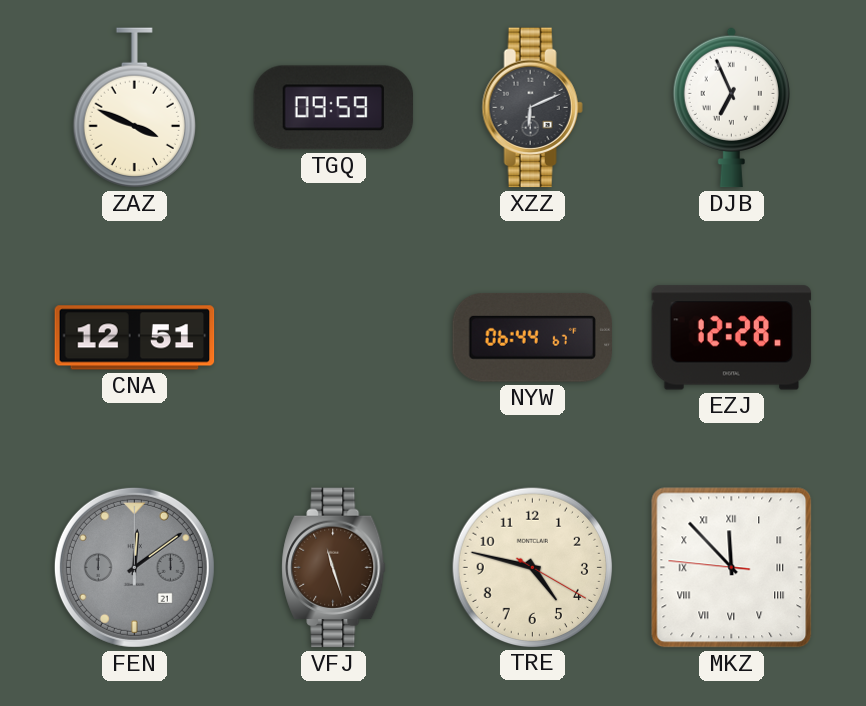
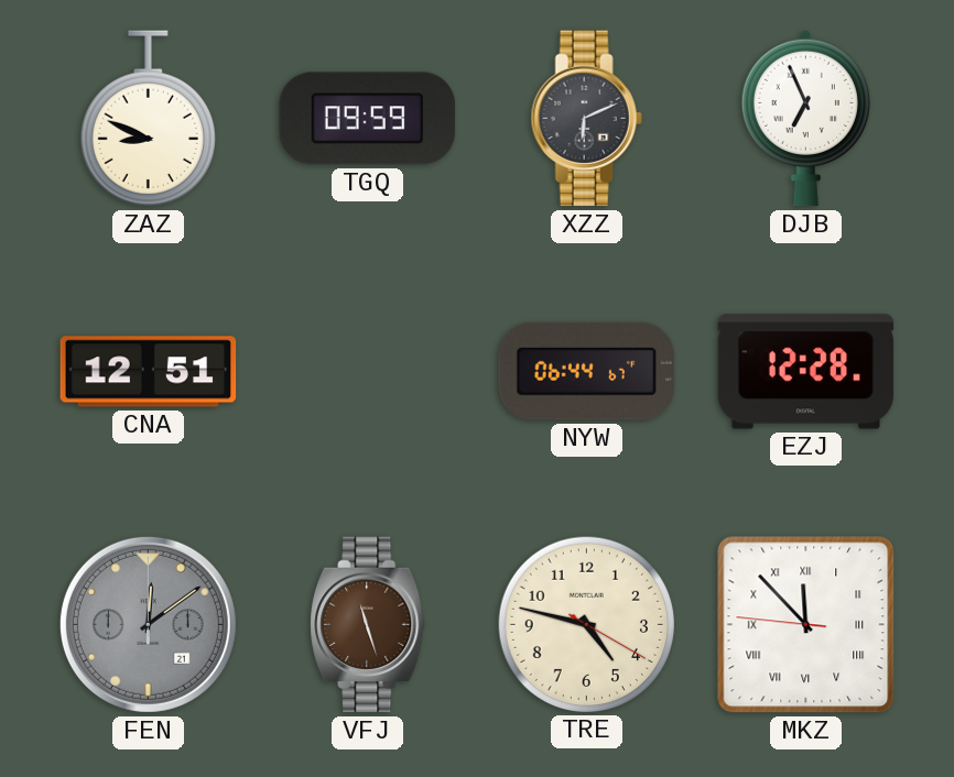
ZAZ: 3:49 -> 8:49
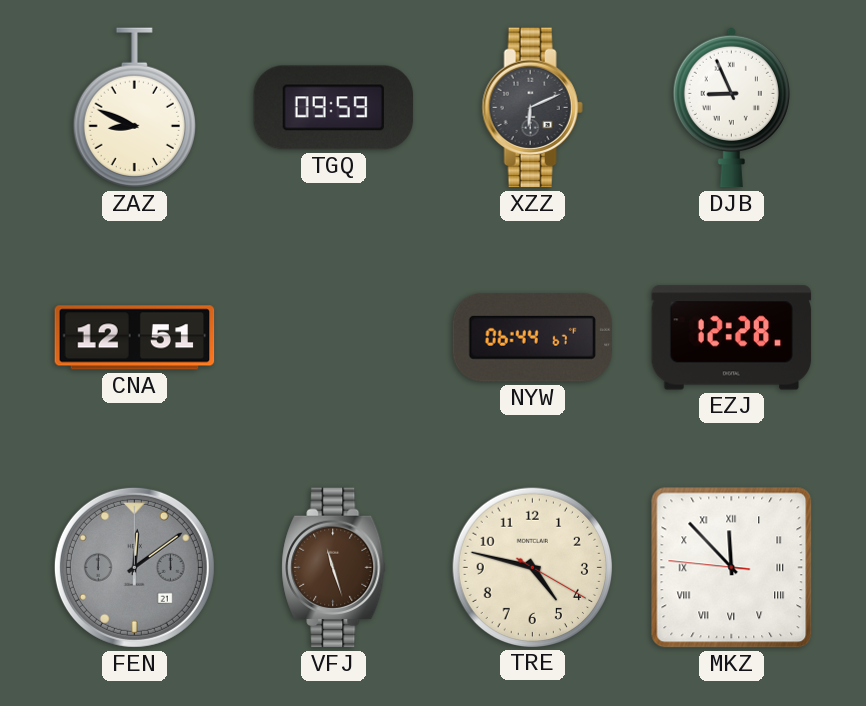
DJB: 6:56 -> 8:56
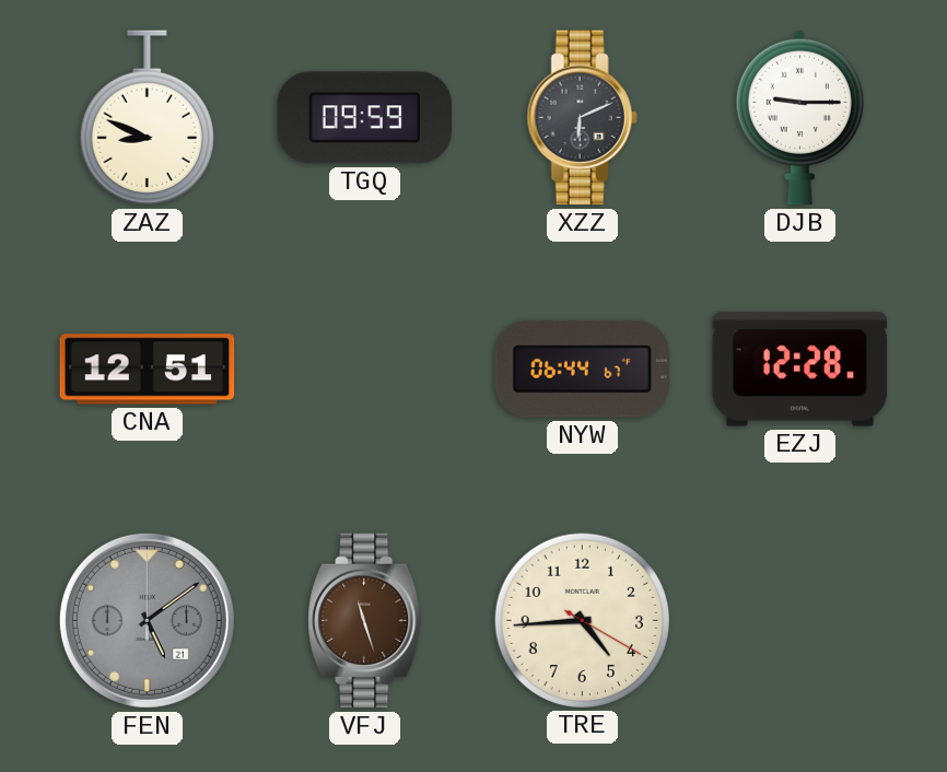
DJB: 8:56 -> 9:15
FEN: 12:09 -> 5:09
TRE: 4:47 -> 4:44
MKZ: 11:52 -> none
